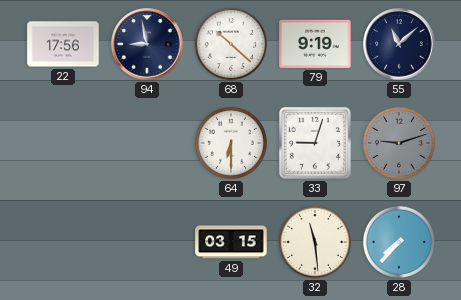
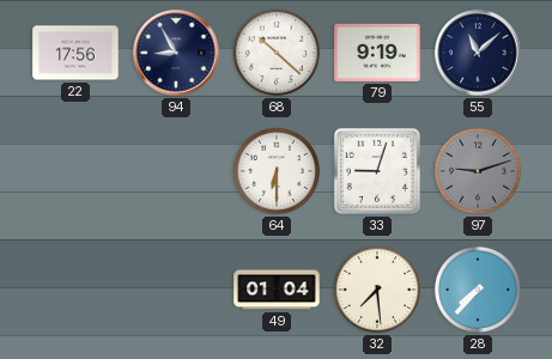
94: 8:58 -> 8:55
49: 03:15 -> 01:04
32: 11:29 -> 7:29
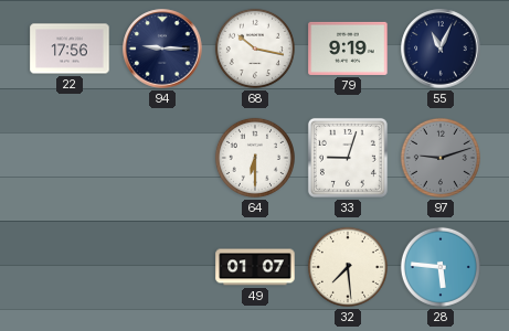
94: 8:55 -> 9:15
68: 10:22 -> 10:17
55: 11:08 -> 11:04
49: 01:04 -> 01:07
28: 7:37 -> 5:46
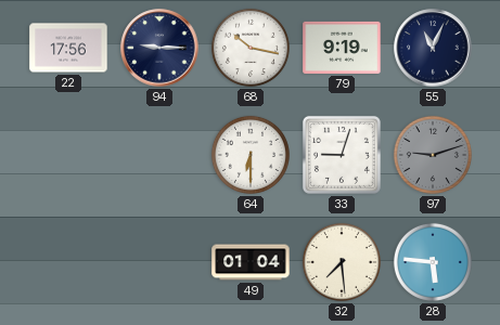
49: 01:07 -> 01:04
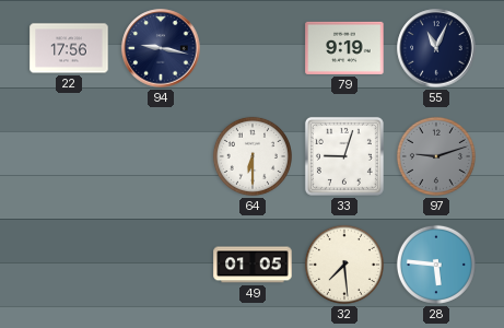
94: 9:15 -> 9:17
68: 10:17 -> none
49: 01:04 -> 01:05
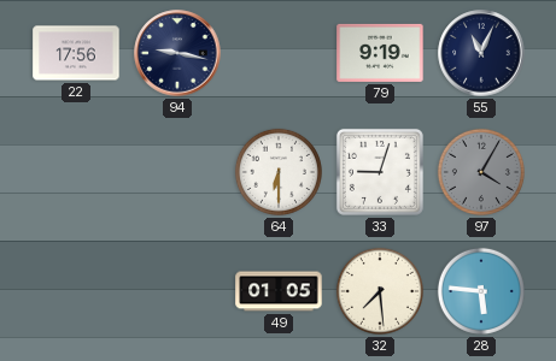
97: 9:12 -> 4:05
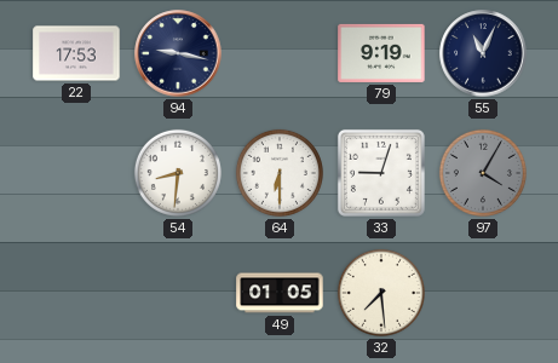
22: 17:56 -> 17:53
54: none -> 8:31
28: 5:46 -> none
